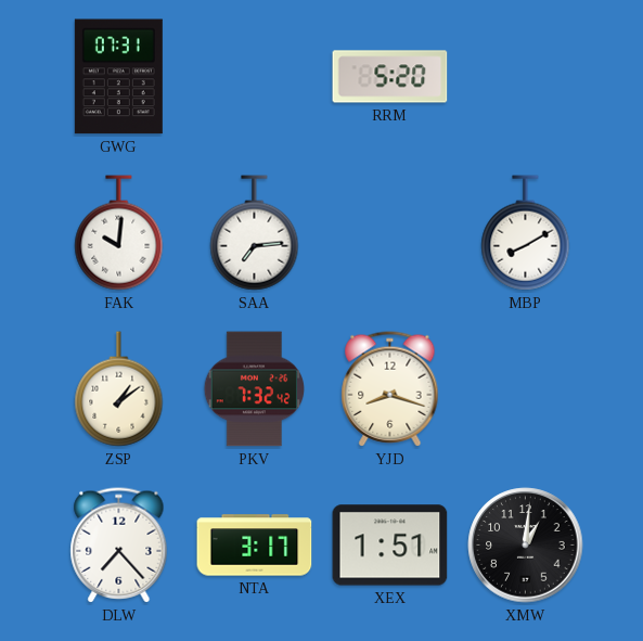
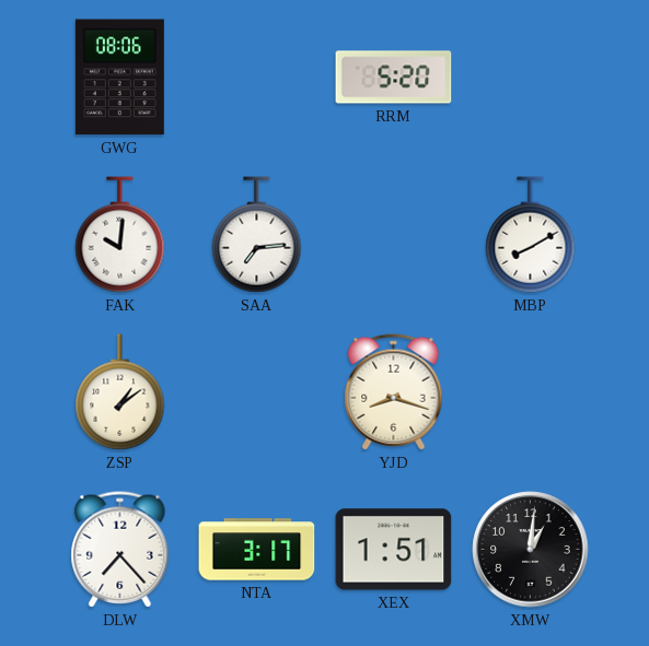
GWG: 07:31 -> 08:06
PKV: 7:32 -> none
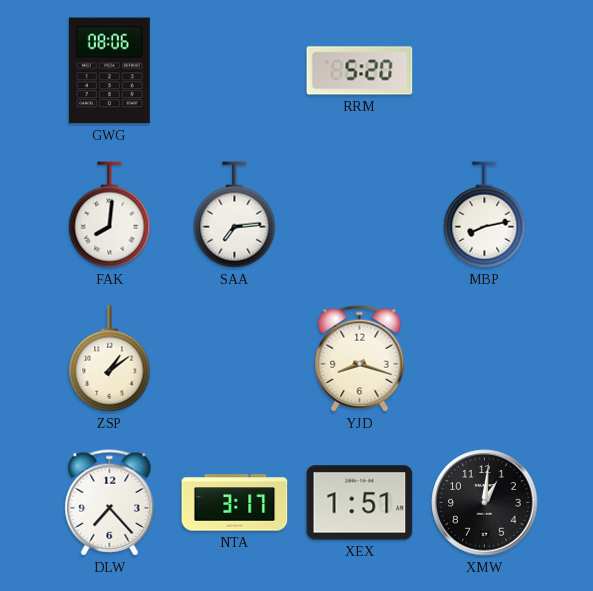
FAK: 10:01 -> 8:01
MBP: 8:10 -> 8:13
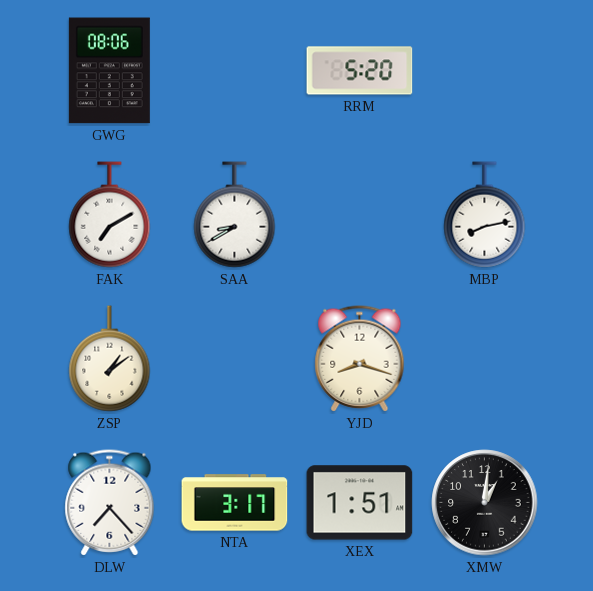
FAK: 8:01 -> 7:10
SAA: 7:14 -> 8:40
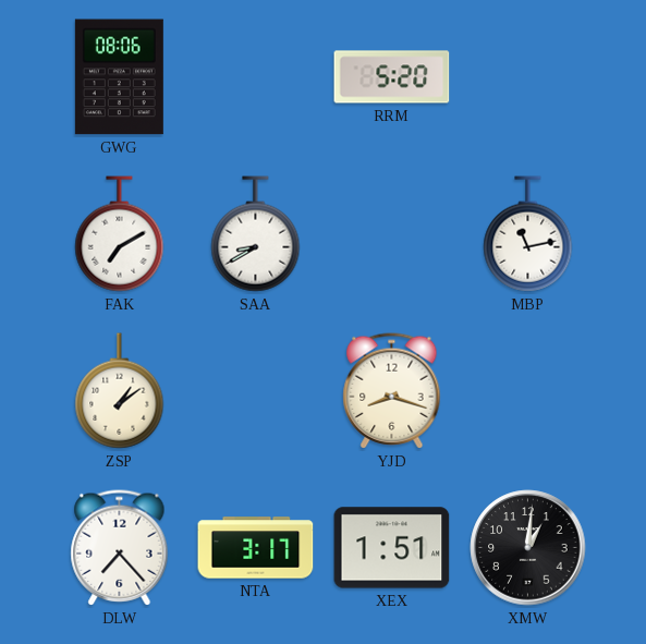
MBP: 8:13 -> 11:13
